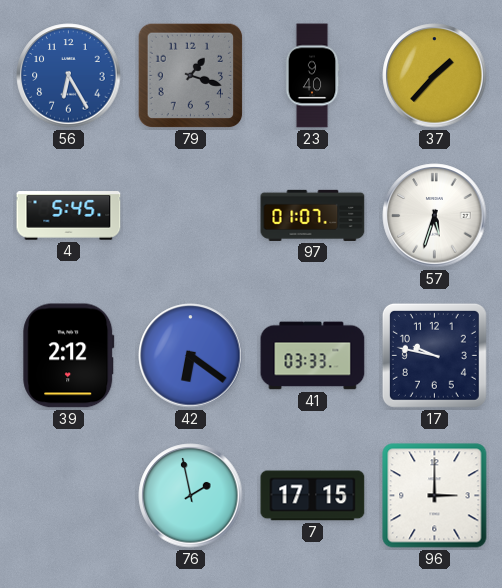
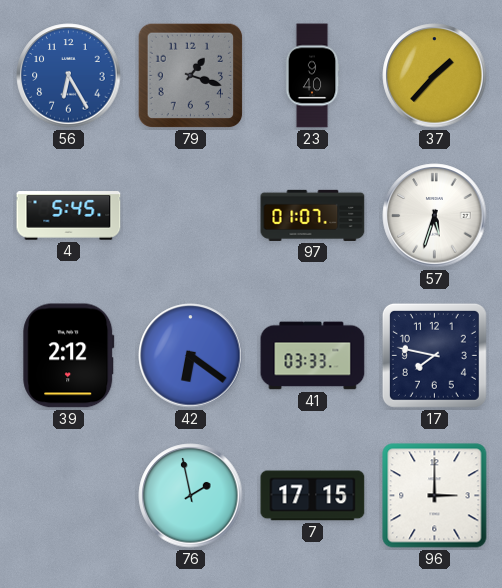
17: 9:47 -> 7:47
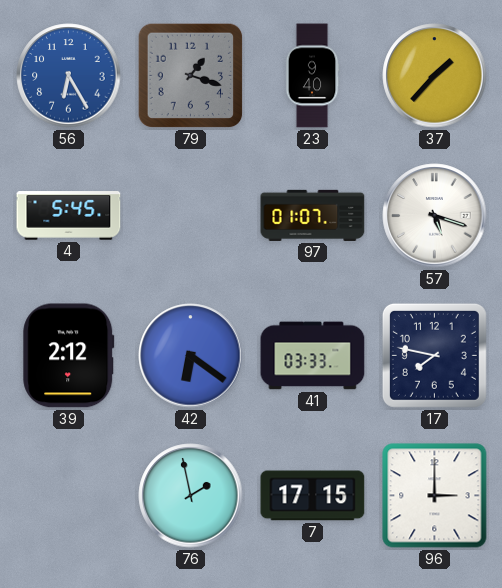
57: 5:33 -> 5:18
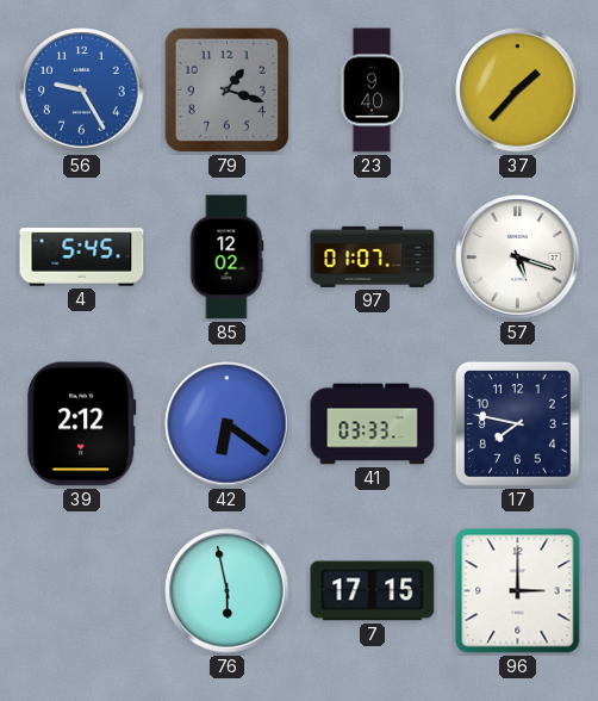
56: 6:25 -> 9:25
85: none -> 12:02
76: 1:58 -> 5:58
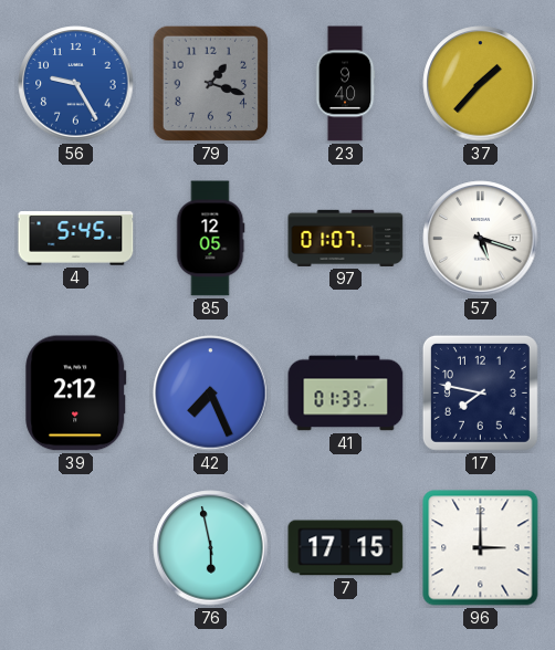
85: 12:02 -> 12:05
42: 6:21 -> 7:26
41: 03:33 -> 01:33
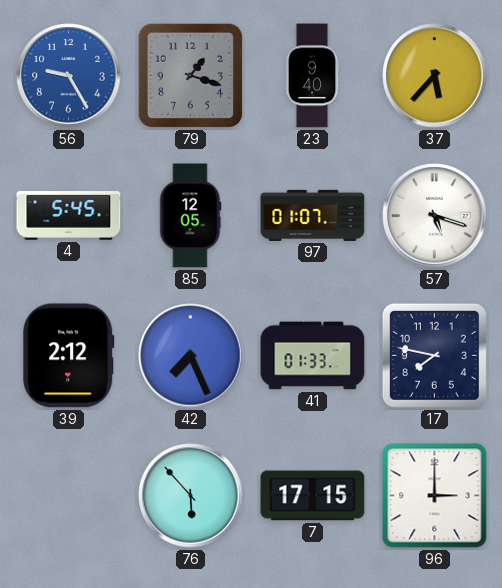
37: 1:37 -> 5:37
76: 5:58 -> 5:53
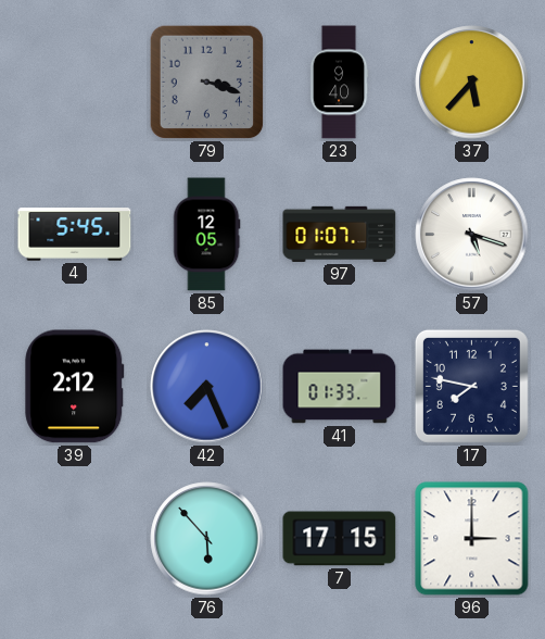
56: 9:25 -> none
79: 1:18 -> 3:18
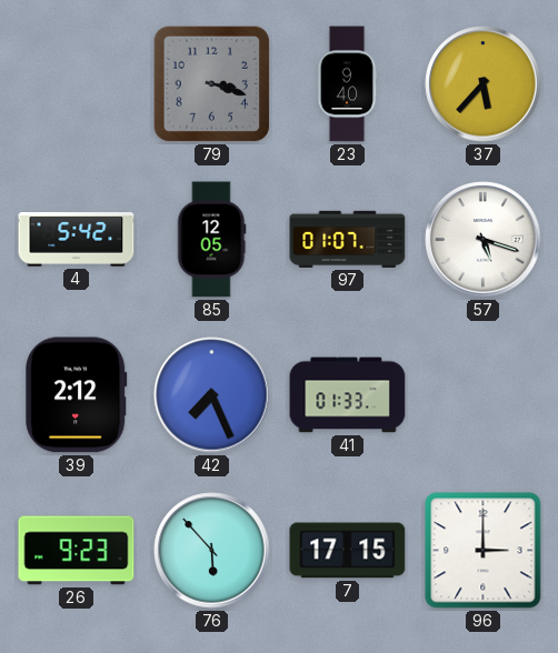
4: 5:45 -> 5:42
17: 7:47 -> none
26: none -> 9:23
